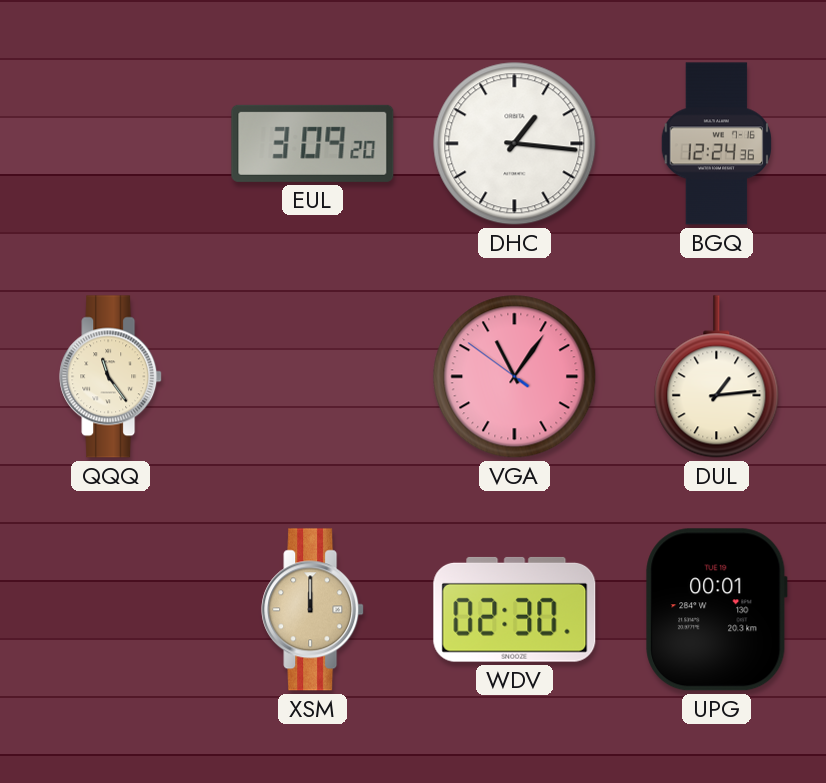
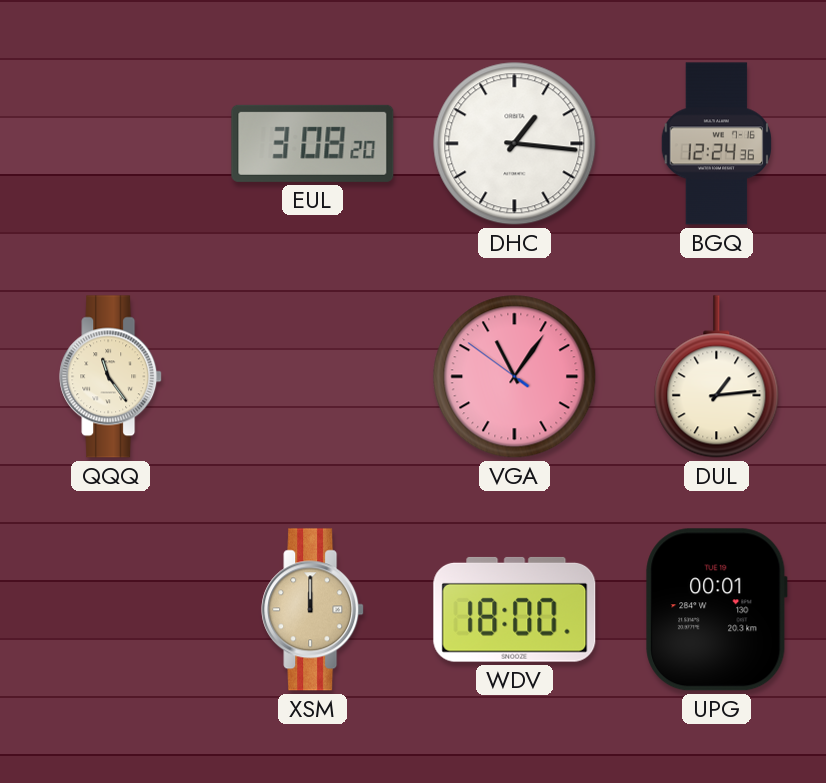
EUL: 3:09 -> 3:08
WDV: 02:30 -> 18:00
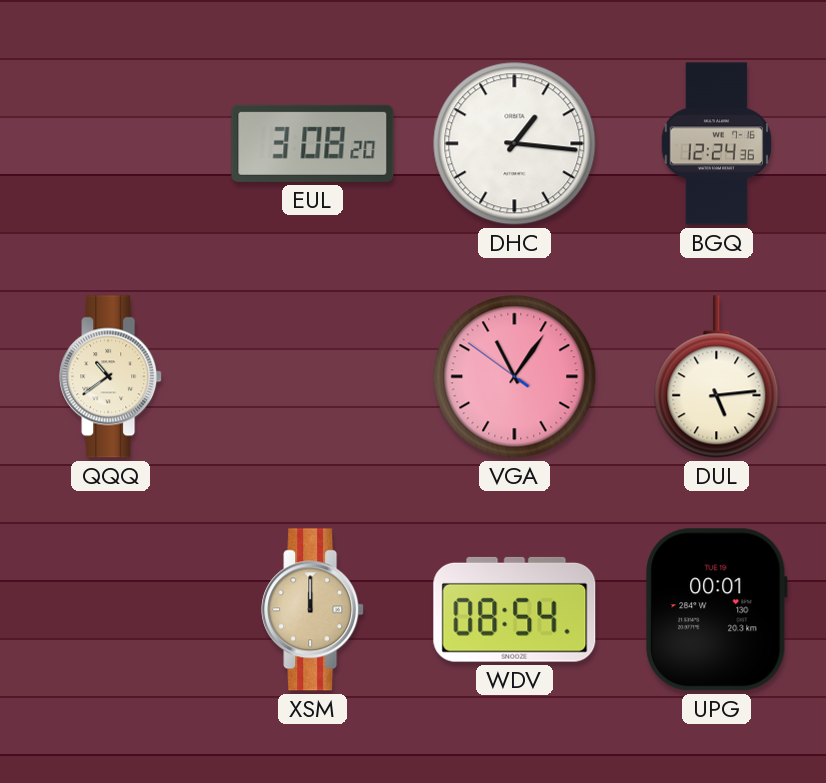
QQQ: 11:24 -> 10:39
DUL: 1:14 -> 5:14
WDV: 18:00 -> 08:54
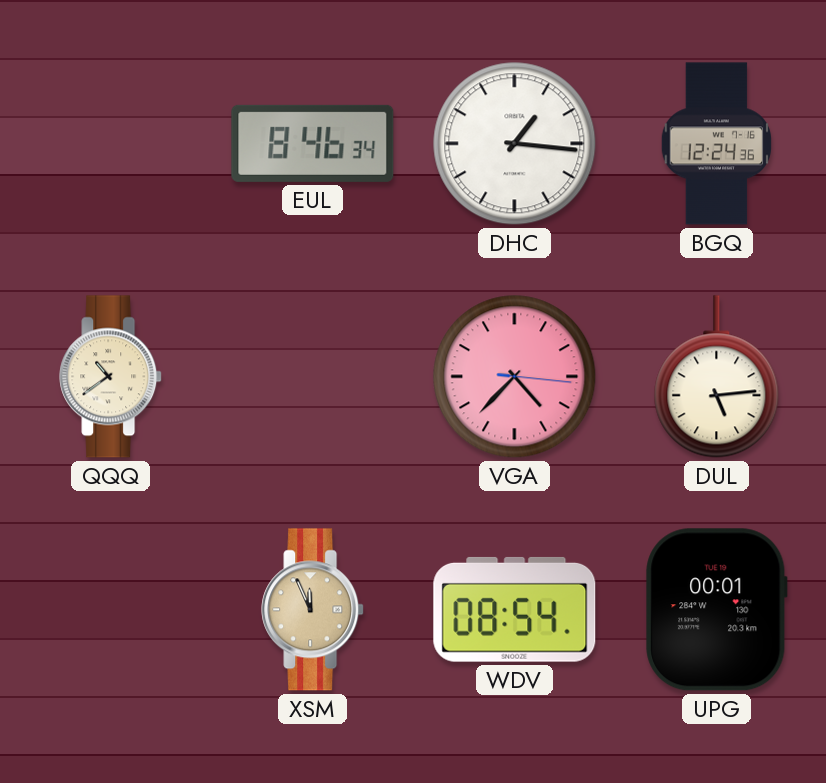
EUL: 3:08 -> 8:46
VGA: 11:05 -> 4:37
XSM: 12:00 -> 11:56
